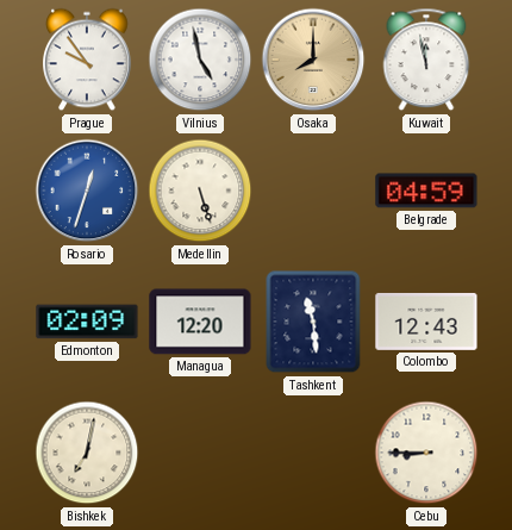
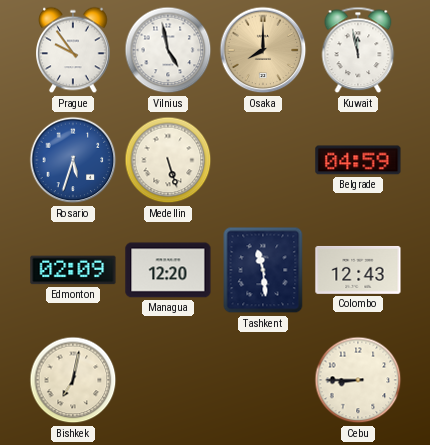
Rosario: 12:33 -> 5:33
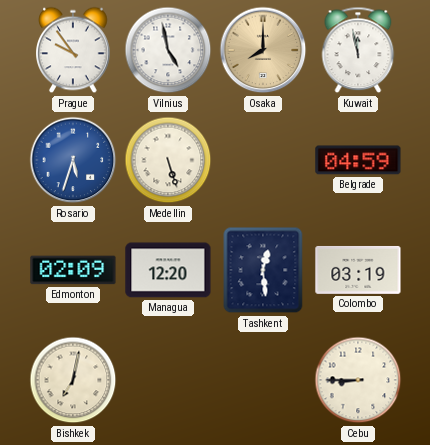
Tashkent: 11:29 -> 12:29
Colombo: 12:43 -> 03:19
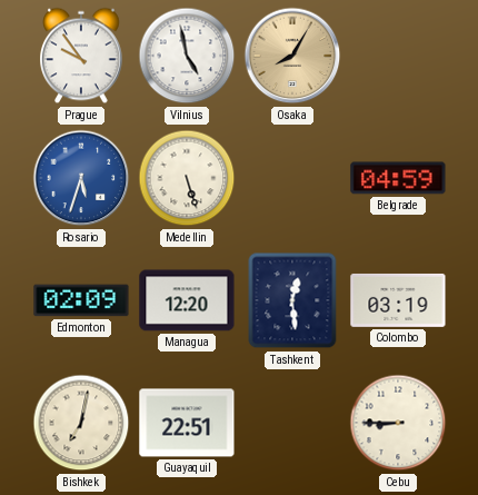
Osaka: 8:00 -> 8:05
Kuwait: 11:58 -> none
Guayaquil: none -> 22:51
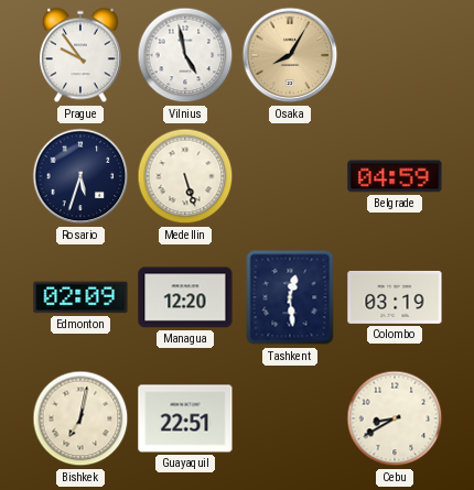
Rosario dial: blue -> navy
Cebu: 8:45 -> 8:40
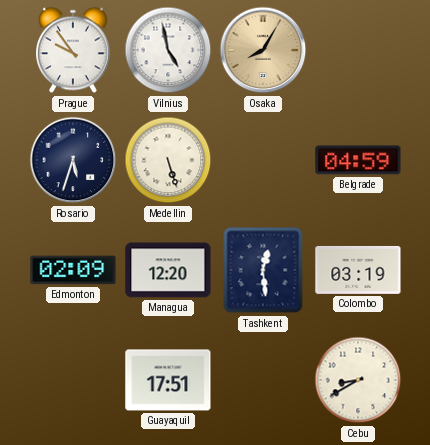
Bishkek: 7:02 -> none
Guayaquil: 22:51 -> 17:51
